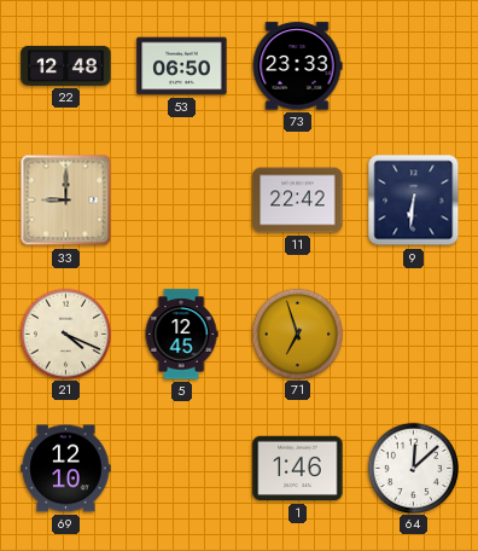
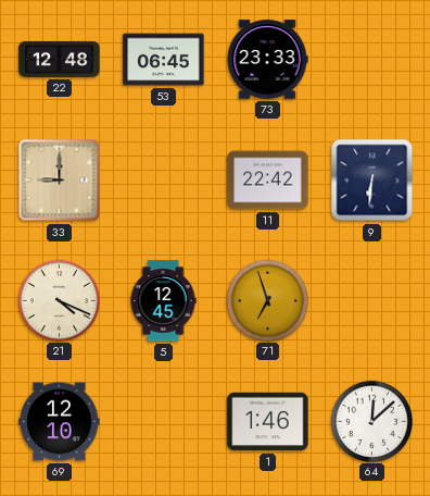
53: 06:50 -> 06:45
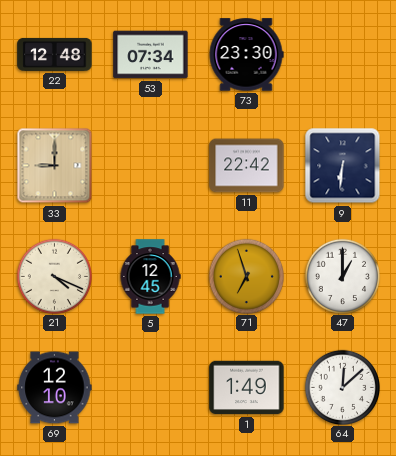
53: 06:45 -> 07:34
73: 23:33 -> 23:30
47: none -> 1:00
1: 1:46 -> 1:49
